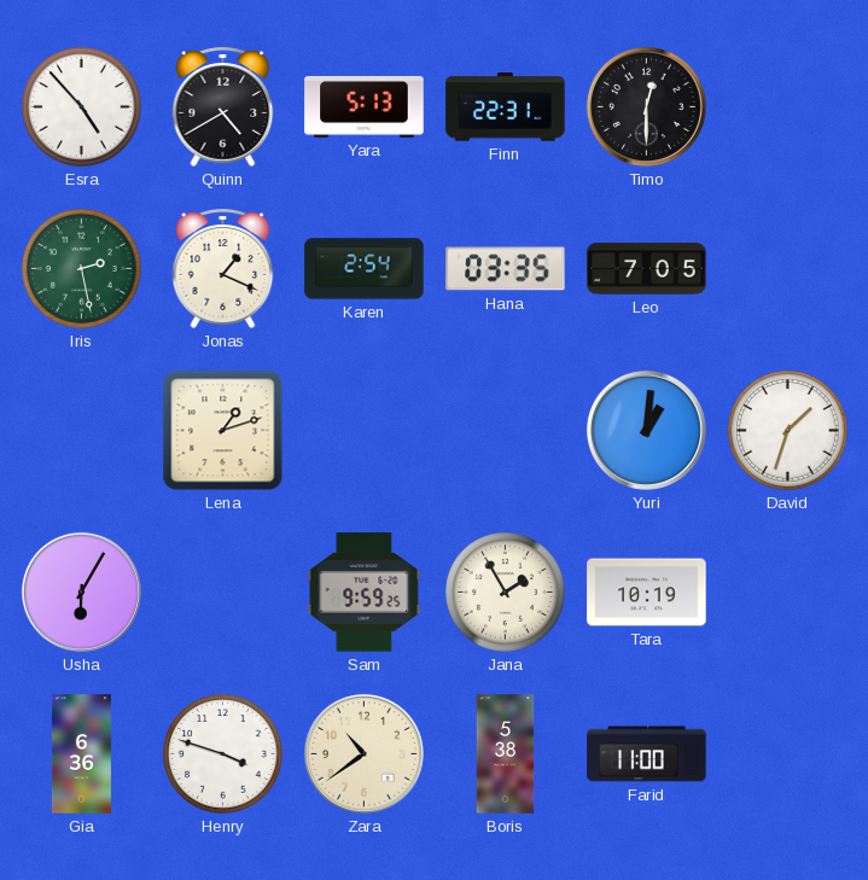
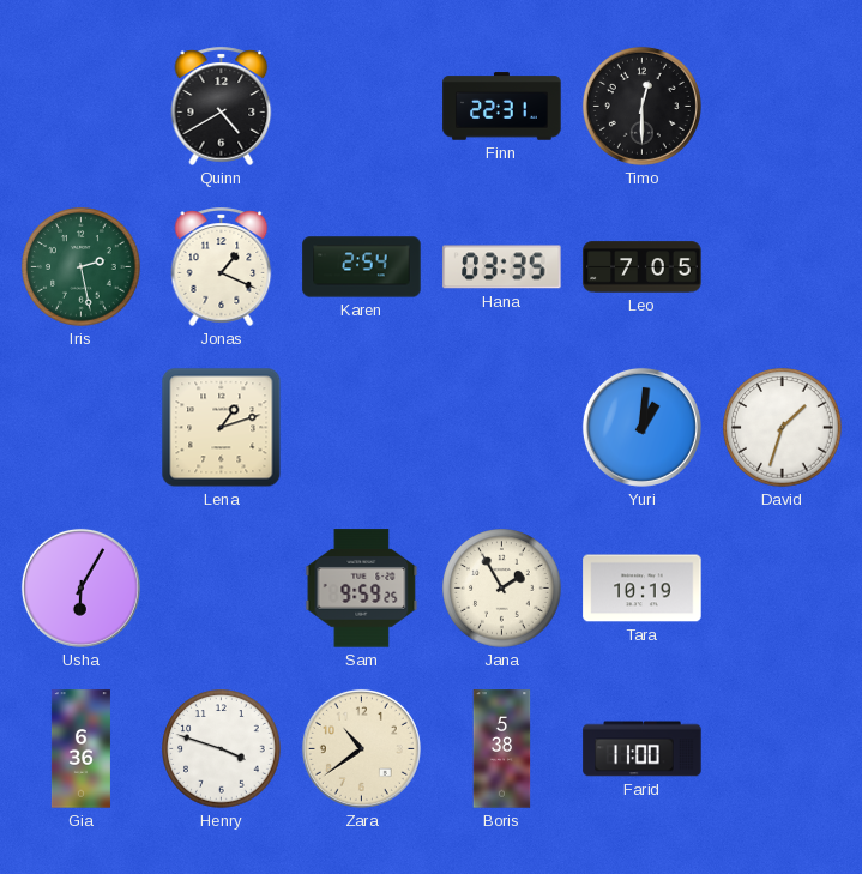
Esra: 4:53 -> none
Yara: 5:13 -> none
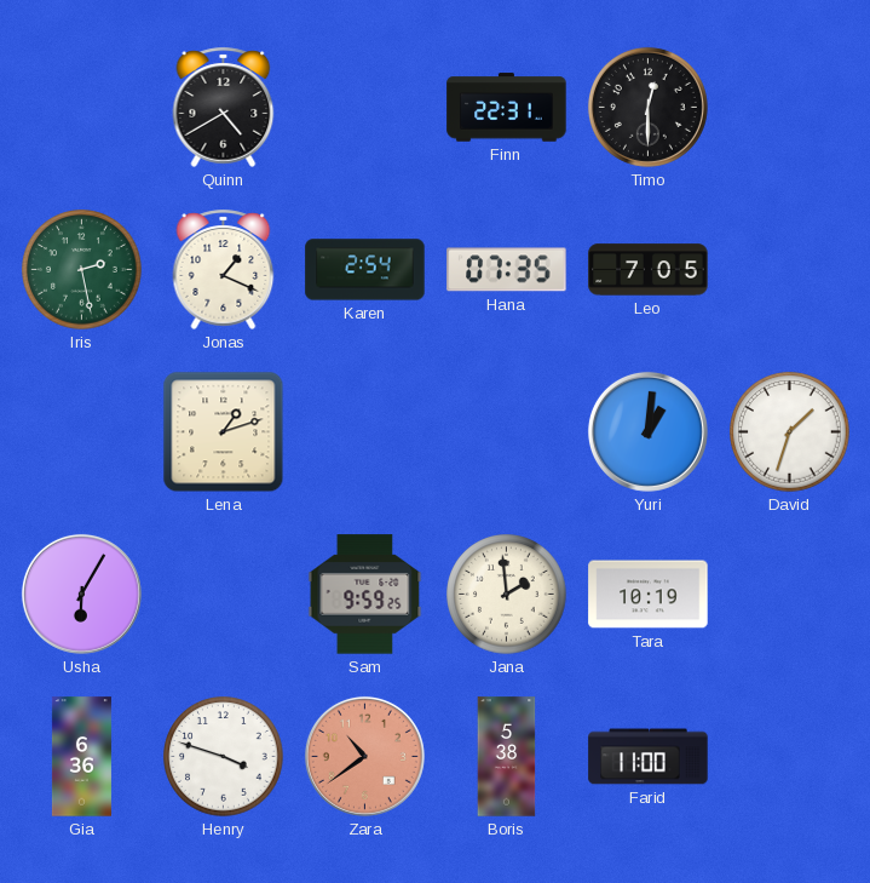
Hana: 03:35 -> 07:35
Jana: 1:55 -> 1:59
Zara dial: cream -> salmon
